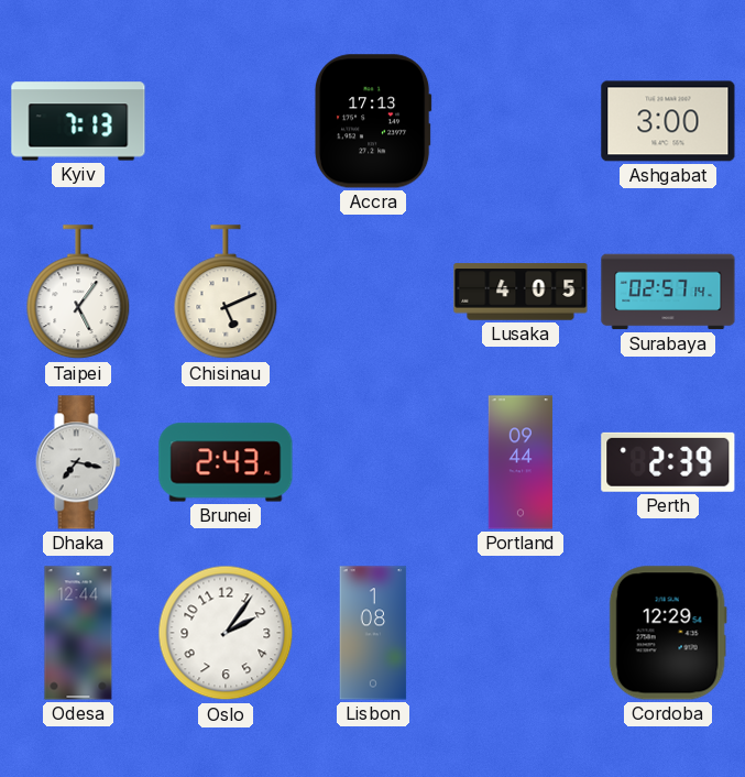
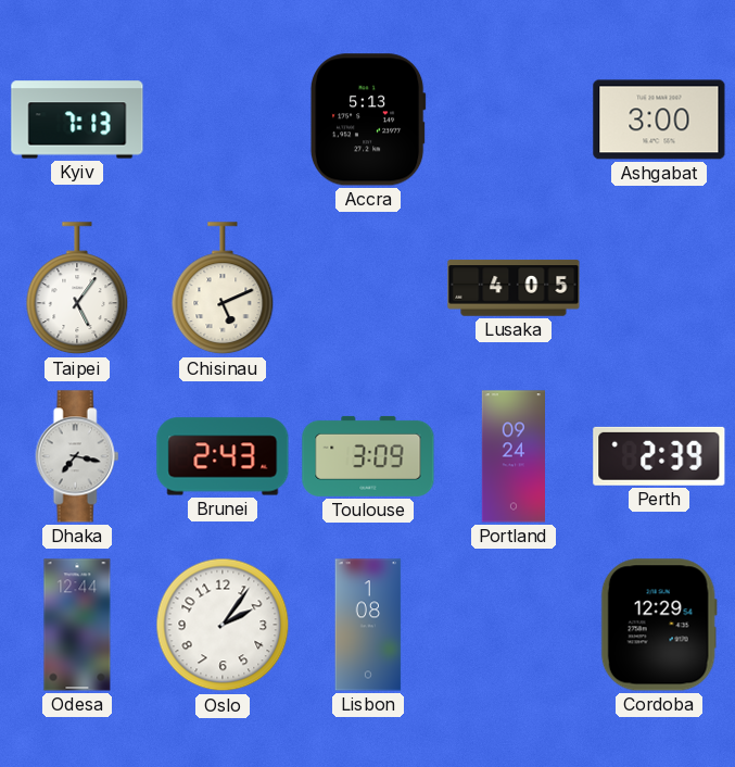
Accra: 17:13 -> 5:13
Surabaya: 02:57 -> none
Toulouse: none -> 3:09
Portland: 09:44 -> 09:24
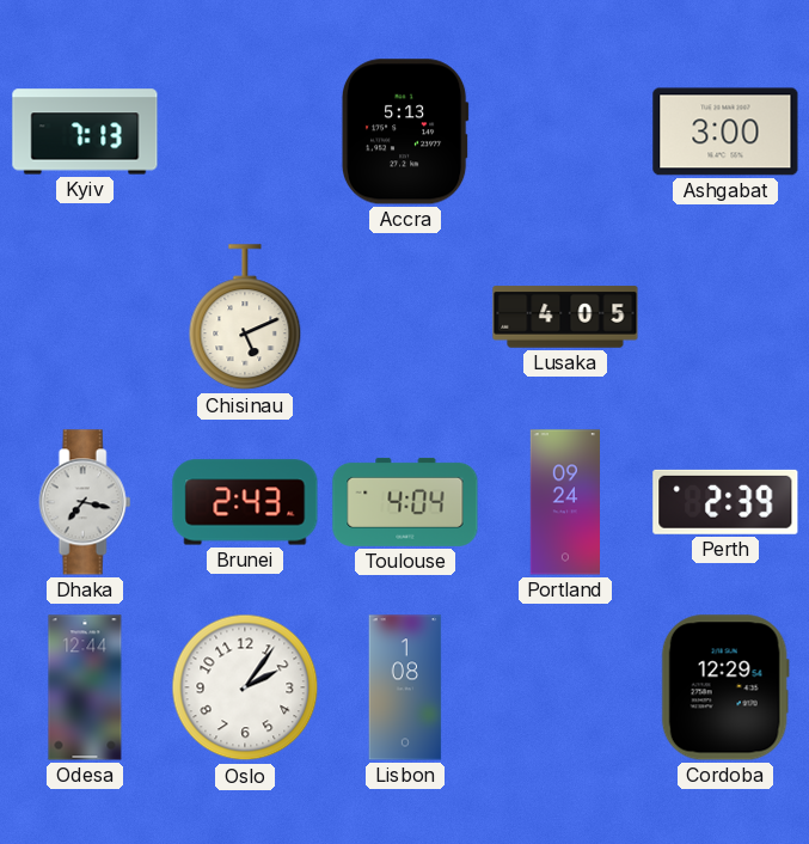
Taipei: 5:06 -> none
Toulouse: 3:09 -> 4:04
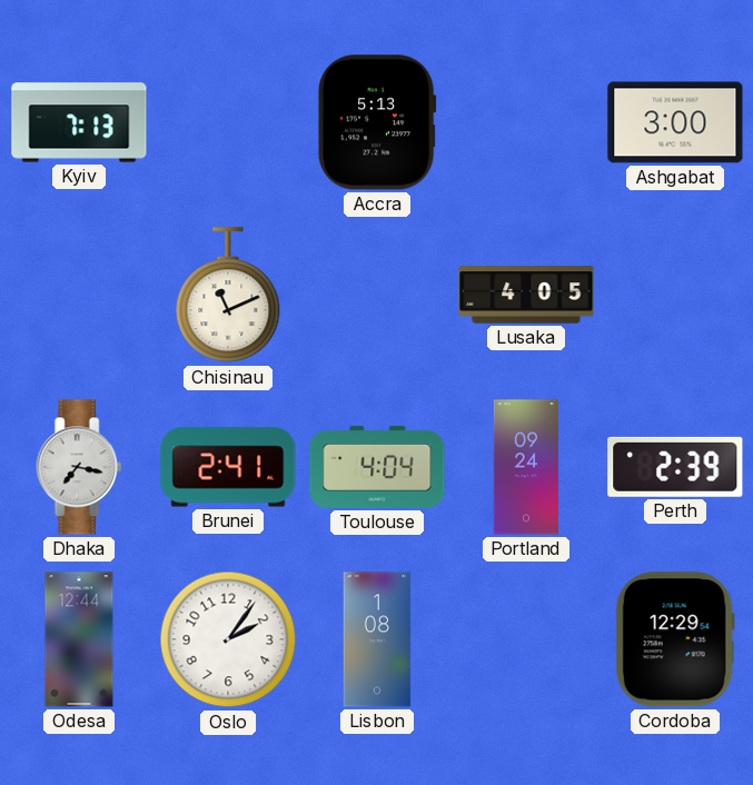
Chisinau: 5:11 -> 11:11
Brunei: 2:43 -> 2:41
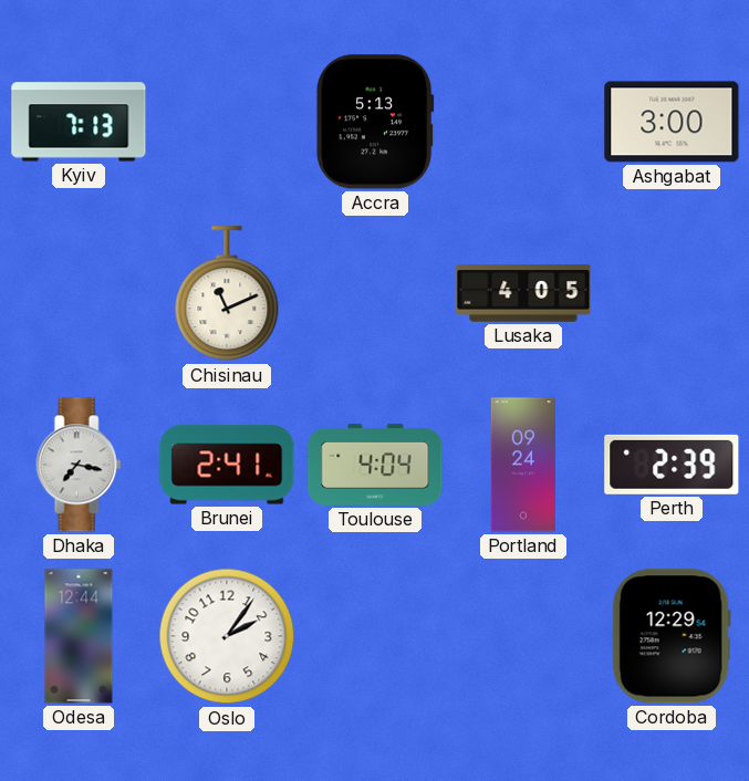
Lisbon: 1:08 -> none
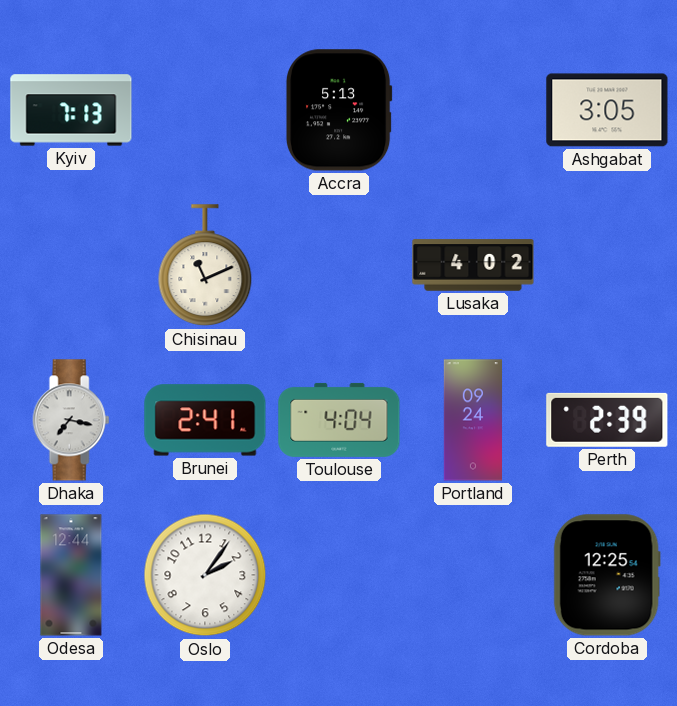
Ashgabat: 3:00 -> 3:05
Lusaka: 4:05 -> 4:02
Cordoba: 12:29 -> 12:25
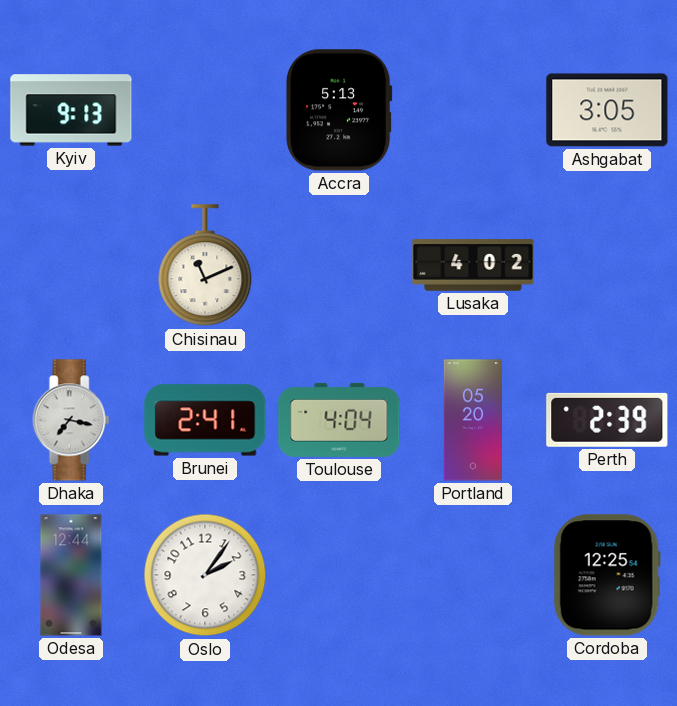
Kyiv: 7:13 -> 9:13
Portland: 09:24 -> 05:20
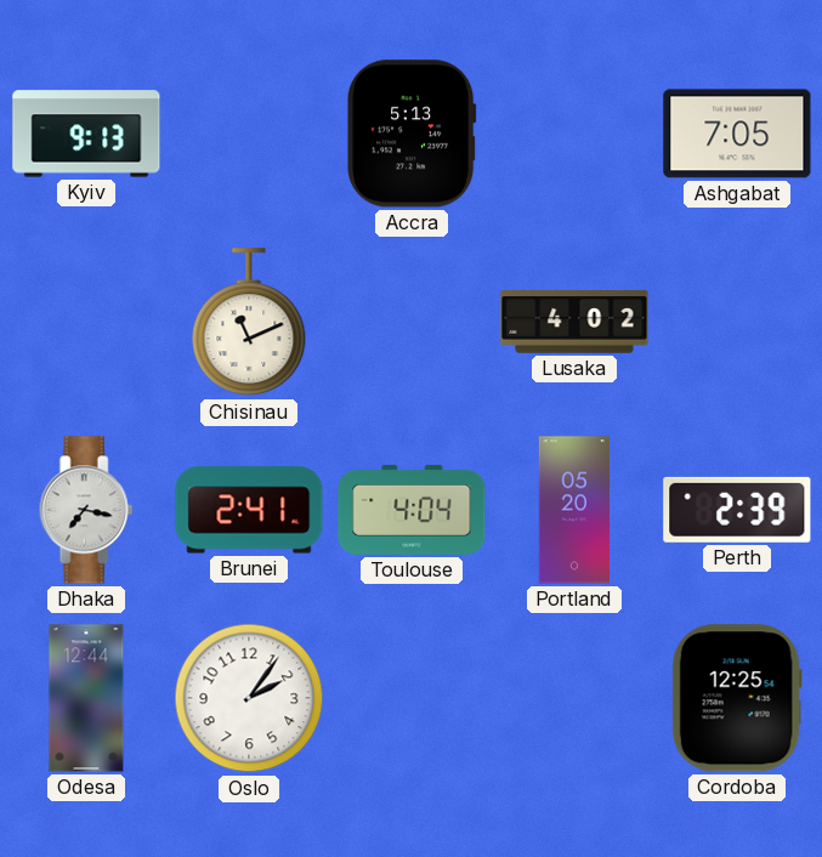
Ashgabat: 3:05 -> 7:05
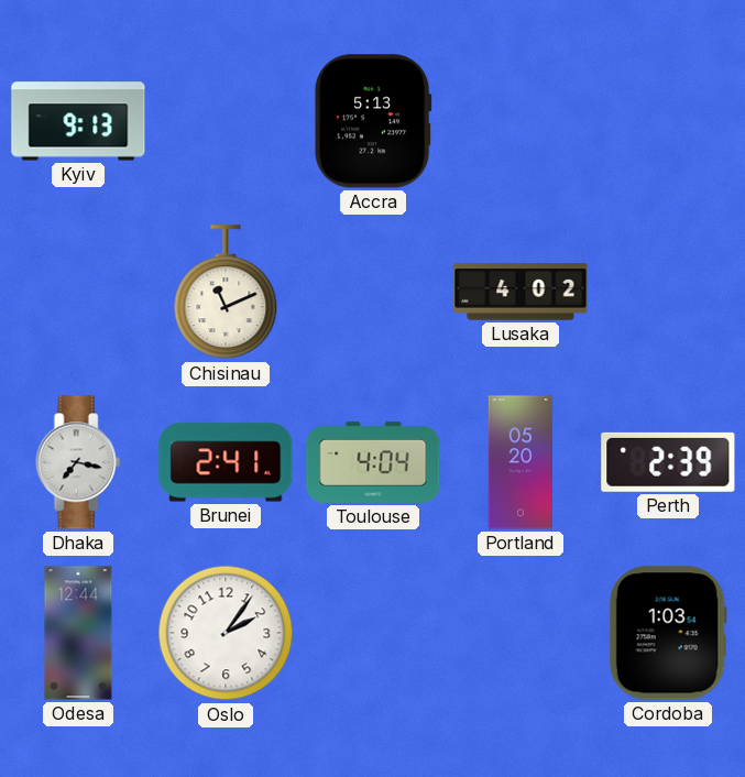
Ashgabat: 7:05 -> none
Cordoba: 12:25 -> 1:03
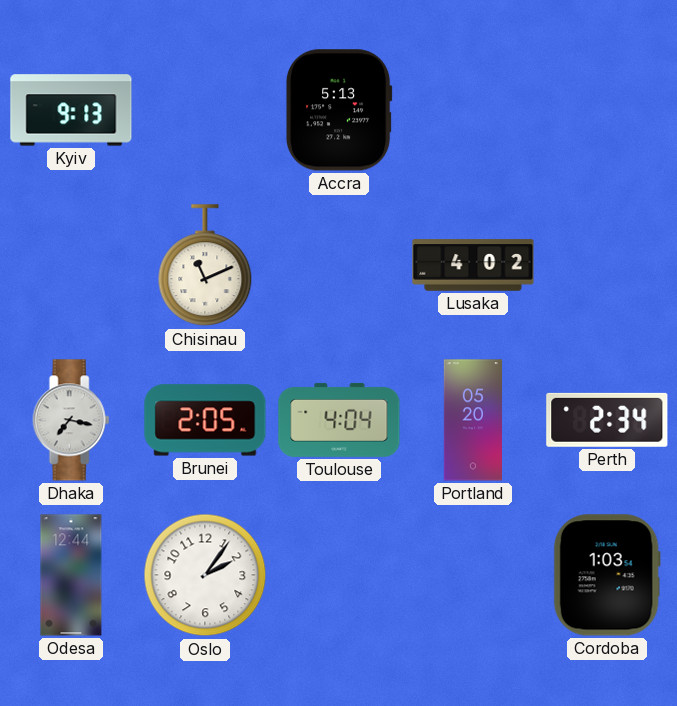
Brunei: 2:41 -> 2:05
Perth: 2:39 -> 2:34
